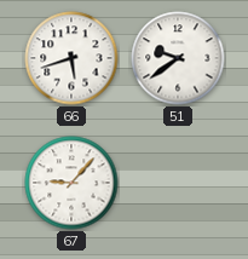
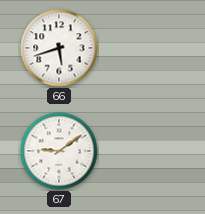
51: 9:39 -> none
67: 9:07 -> 9:09
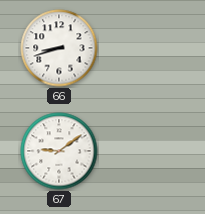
66: 5:42 -> 8:42
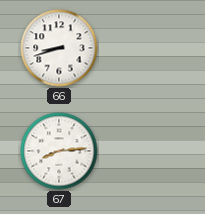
67: 9:09 -> 8:14
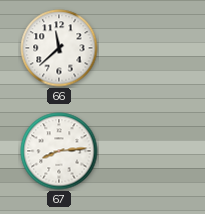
66: 8:42 -> 11:38
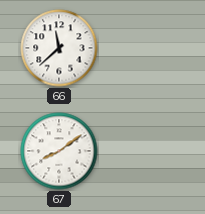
67: 8:14 -> 8:09
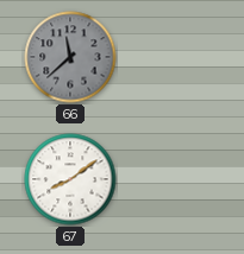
66 dial: white -> grey
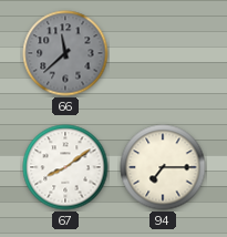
94: none -> 7:15
